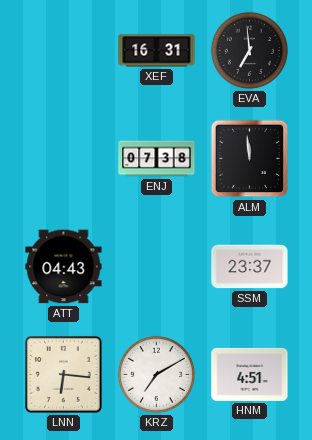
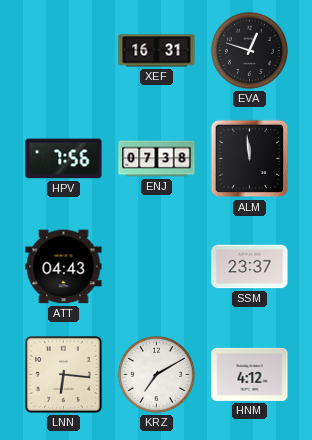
EVA: 6:59 -> 12:48
HPV: none -> 7:56
HNM: 4:51 -> 4:12
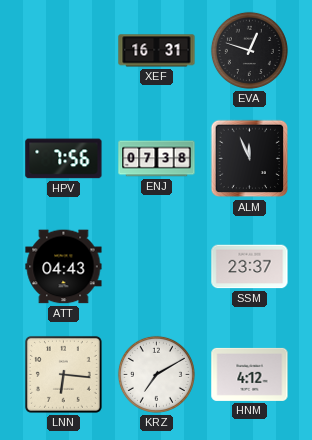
ALM: 11:59 -> 11:56
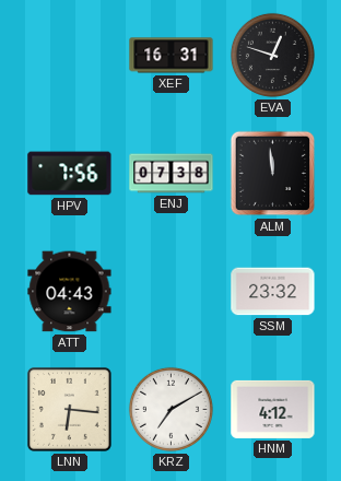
ALM: 11:56 -> 11:59
SSM: 23:37 -> 23:32
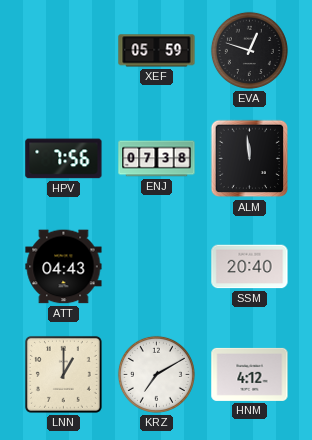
XEF: 16:31 -> 05:59
SSM: 23:32 -> 20:40
LNN: 6:16 -> 1:00
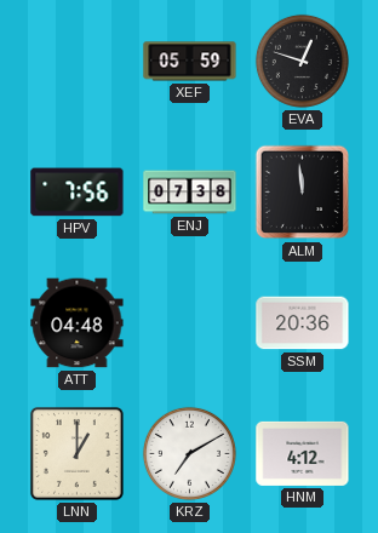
ATT: 04:43 -> 04:48
SSM: 20:40 -> 20:36
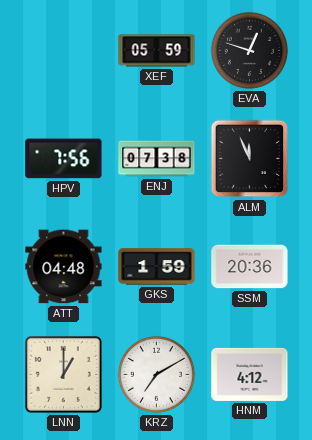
ALM: 11:59 -> 11:56
GKS: none -> 1:59
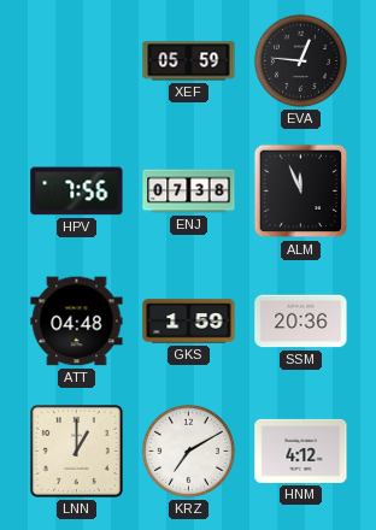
EVA: 12:48 -> 12:46
